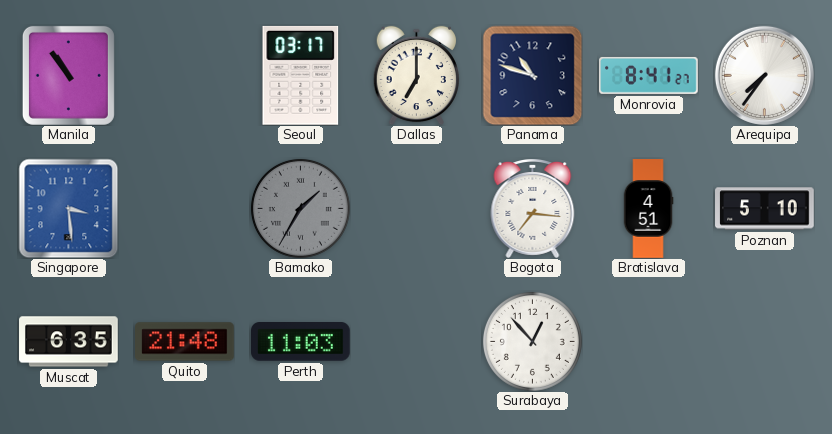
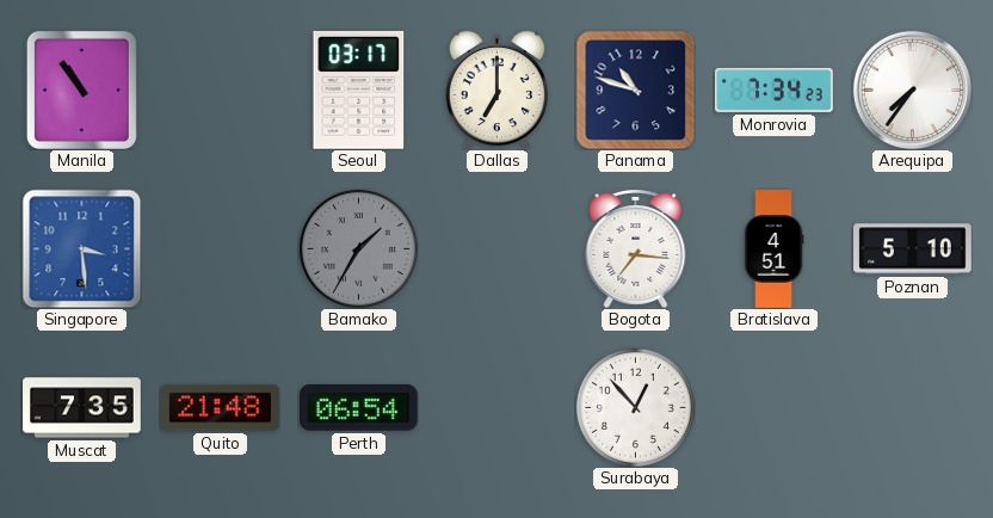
Monrovia: 8:41 -> 7:34
Muscat: 6:35 -> 7:35
Perth: 11:03 -> 06:54
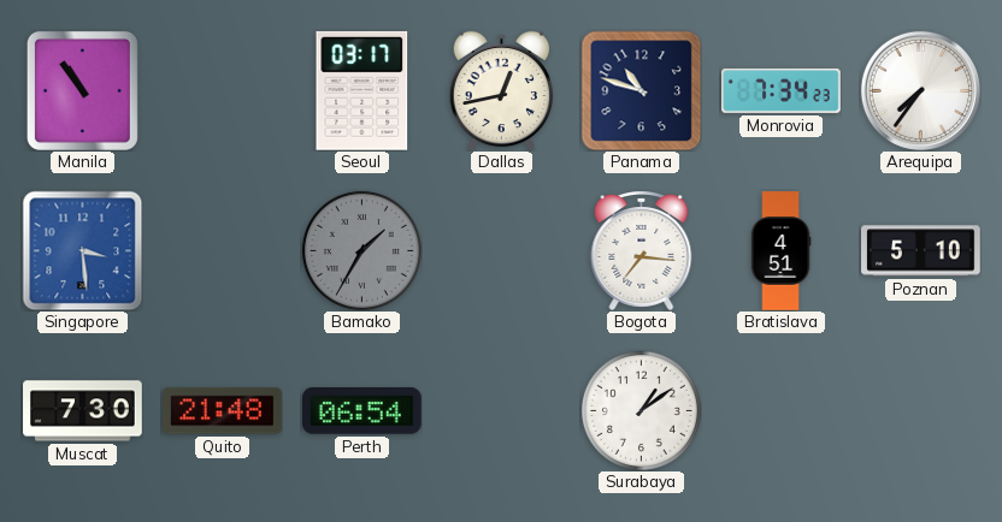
Dallas: 7:00 -> 12:43
Muscat: 7:35 -> 7:30
Surabaya: 12:53 -> 1:09
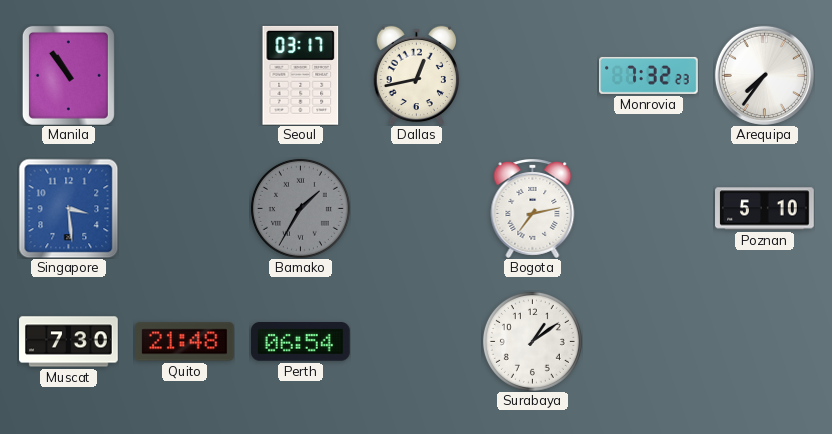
Panama: 10:48 -> none
Monrovia: 7:34 -> 7:32
Bogota: 7:16 -> 7:13
Bratislava: 4:51 -> none
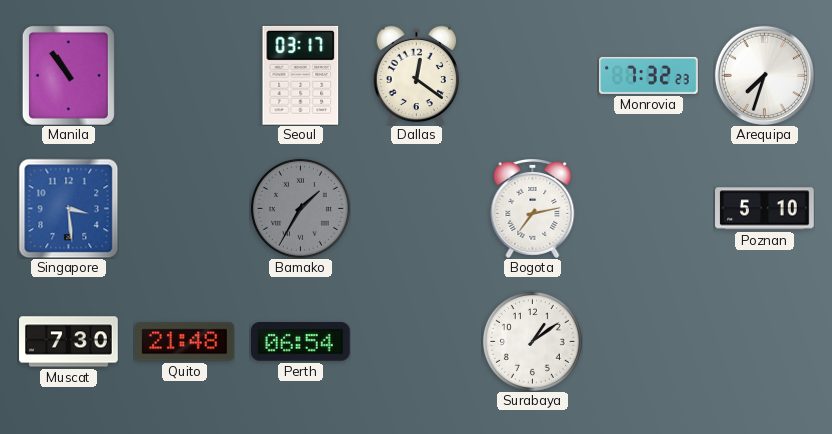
Dallas: 12:43 -> 12:21
Arequipa: 7:36 -> 7:33
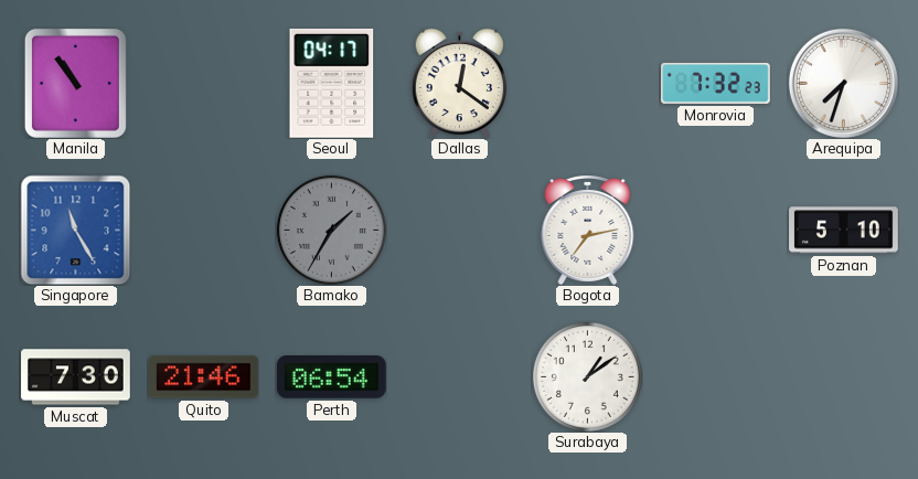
Seoul: 03:17 -> 04:17
Singapore: 3:29 -> 11:25
Quito: 21:48 -> 21:46
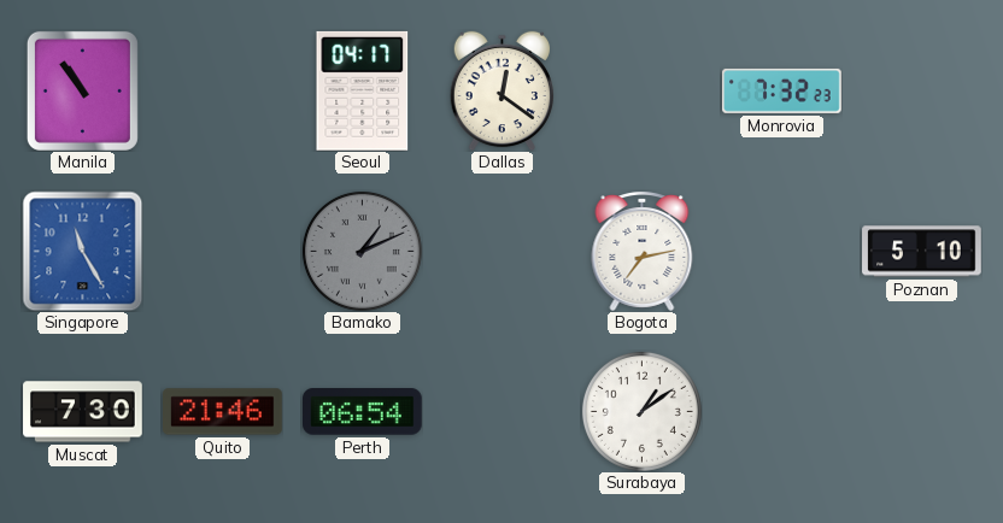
Arequipa: 7:33 -> none
Bamako: 1:35 -> 1:11
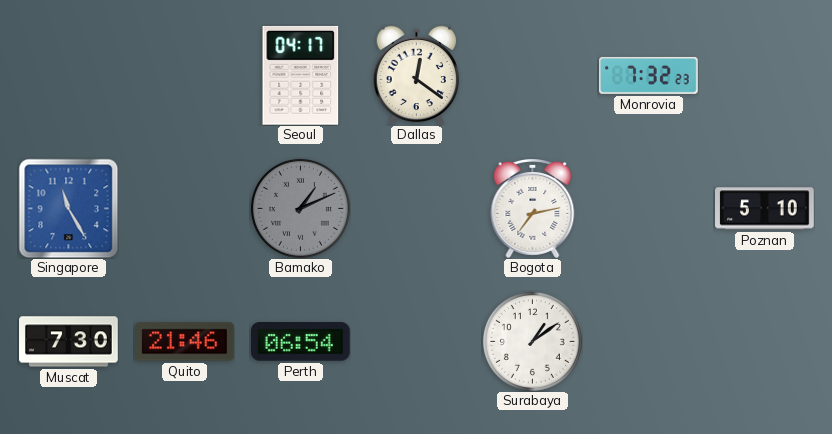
Manila: 10:54 -> none
